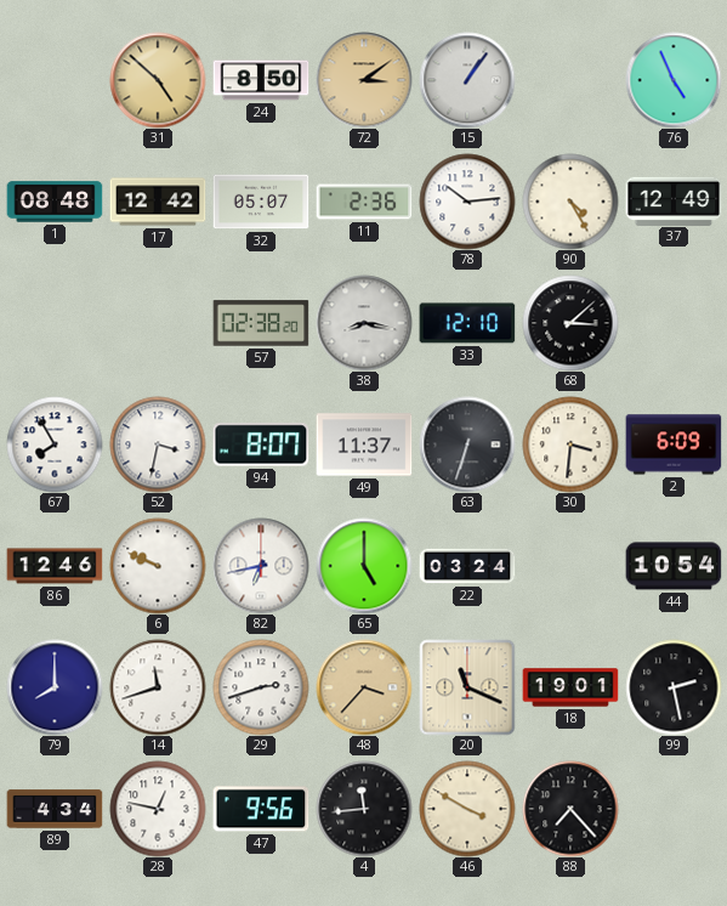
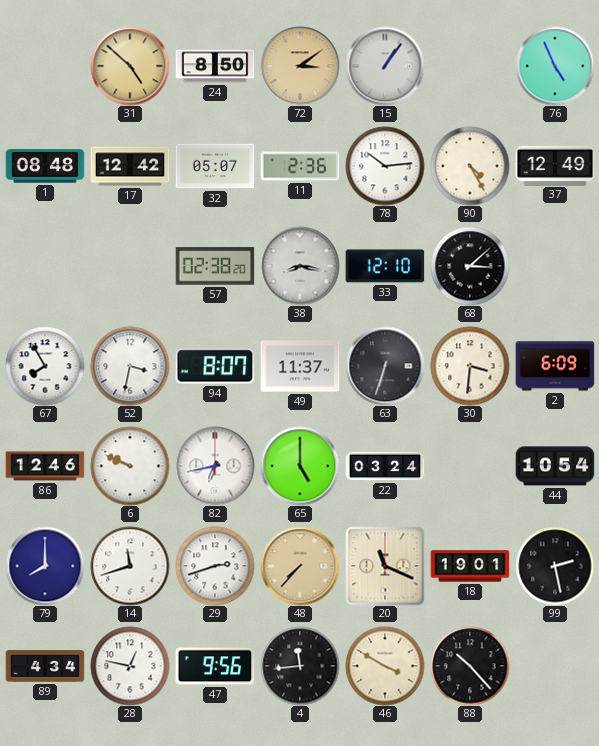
48: 3:37 -> 7:37
88: 7:23 -> 10:23
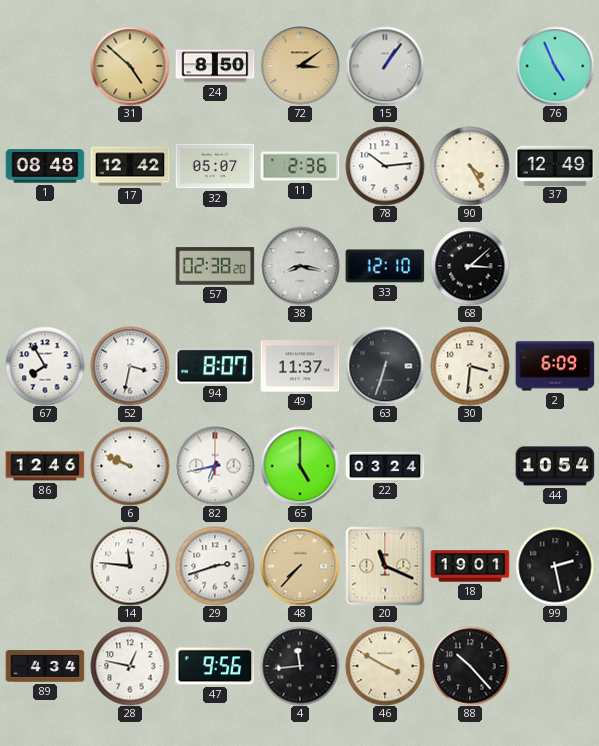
79: 8:00 -> none
14: 11:42 -> 11:46
